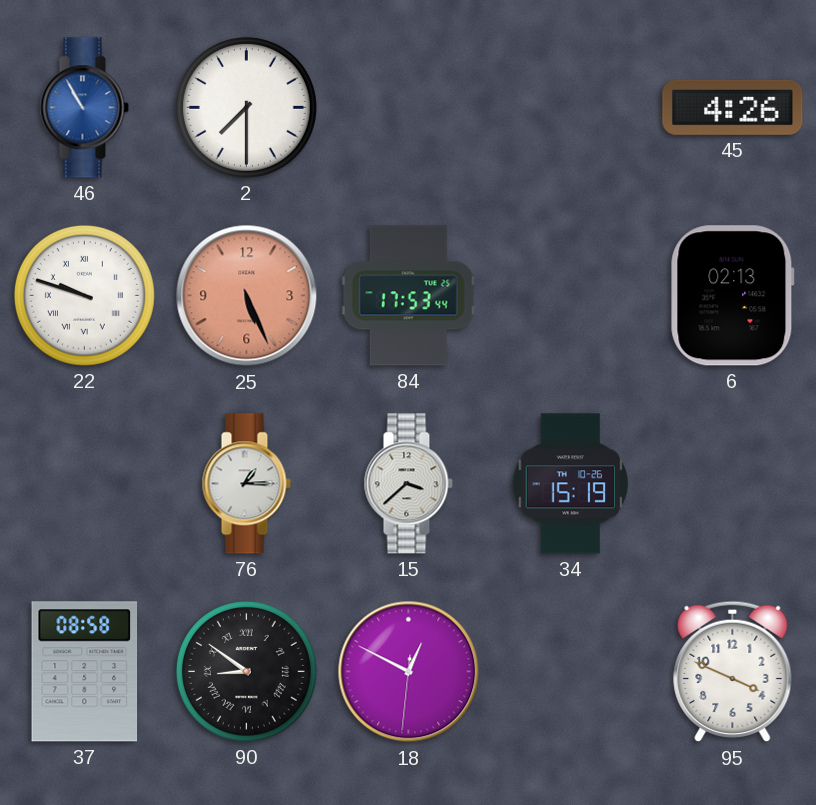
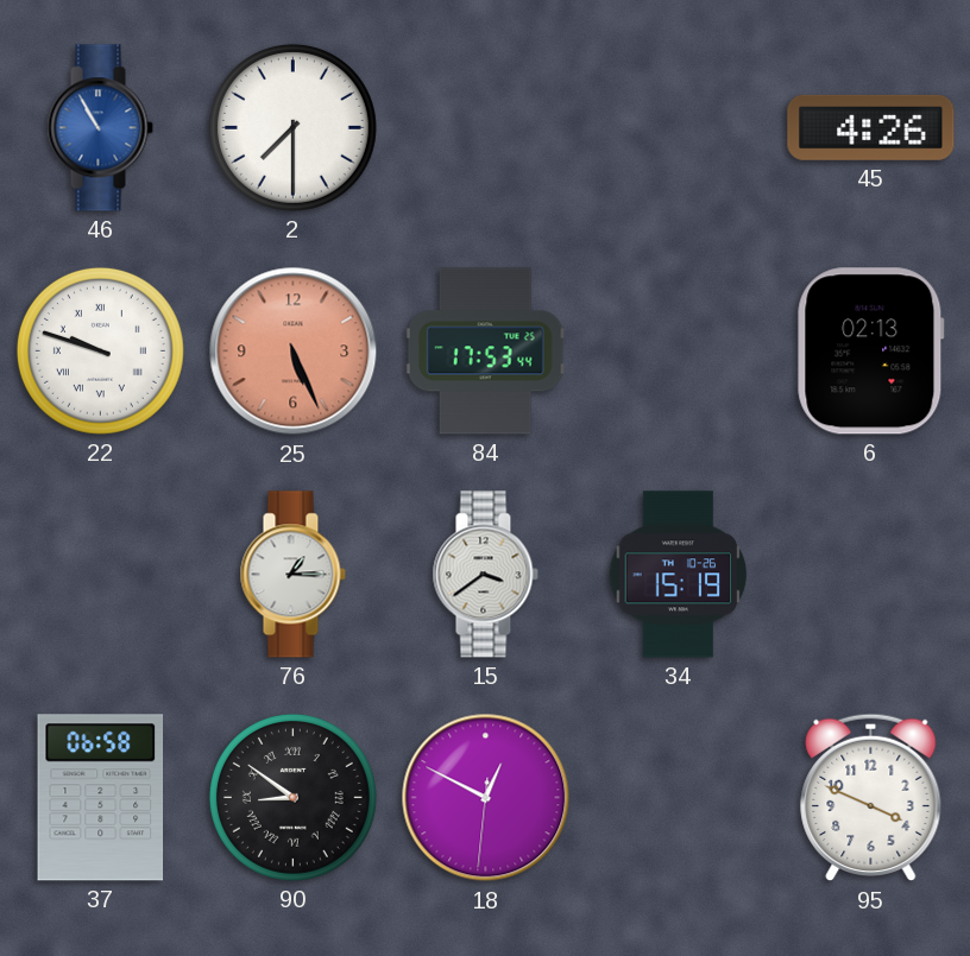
15: 3:38 -> 3:39
37: 08:58 -> 06:58
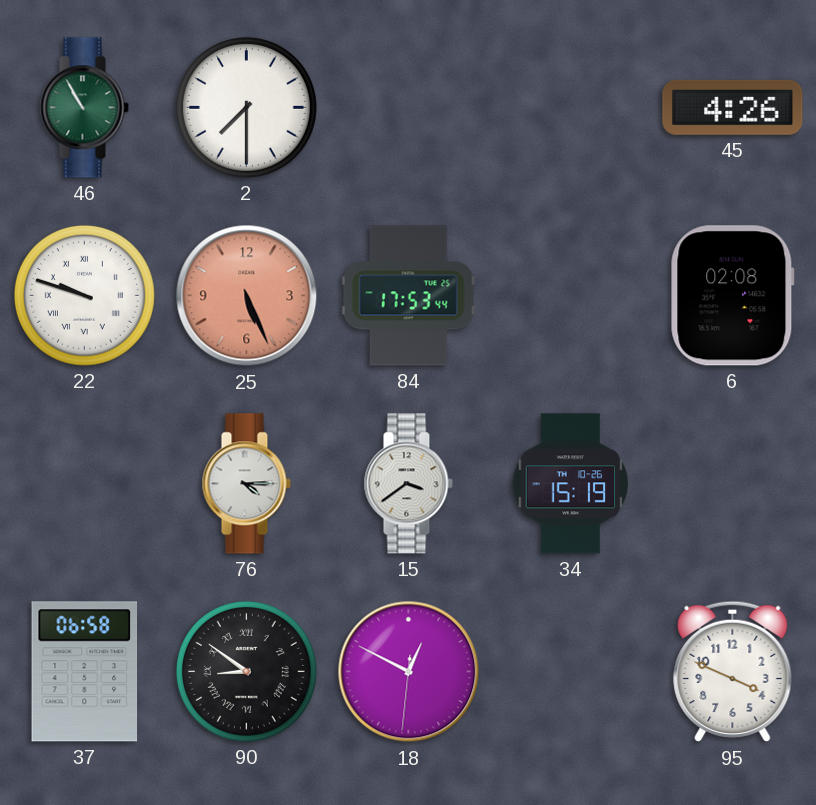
46 dial: blue -> green
6: 02:13 -> 02:08
76: 1:15 -> 4:15
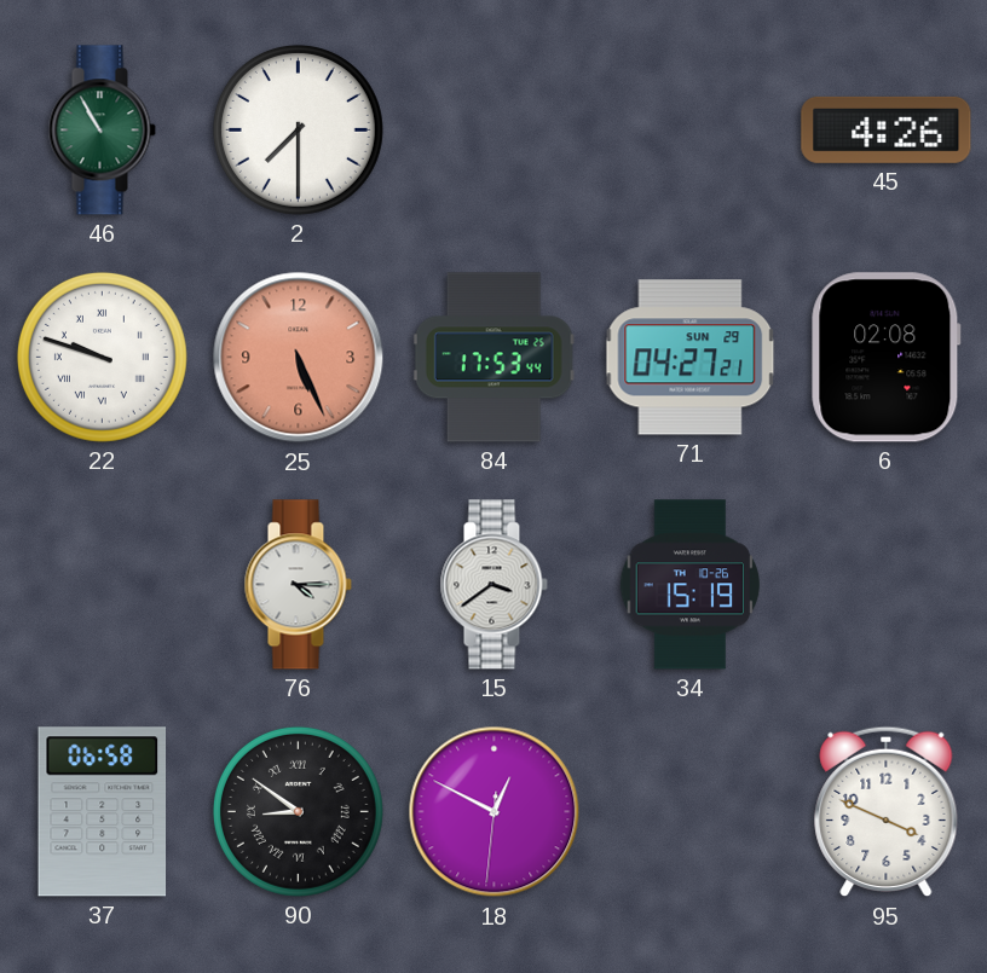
71: none -> 04:27
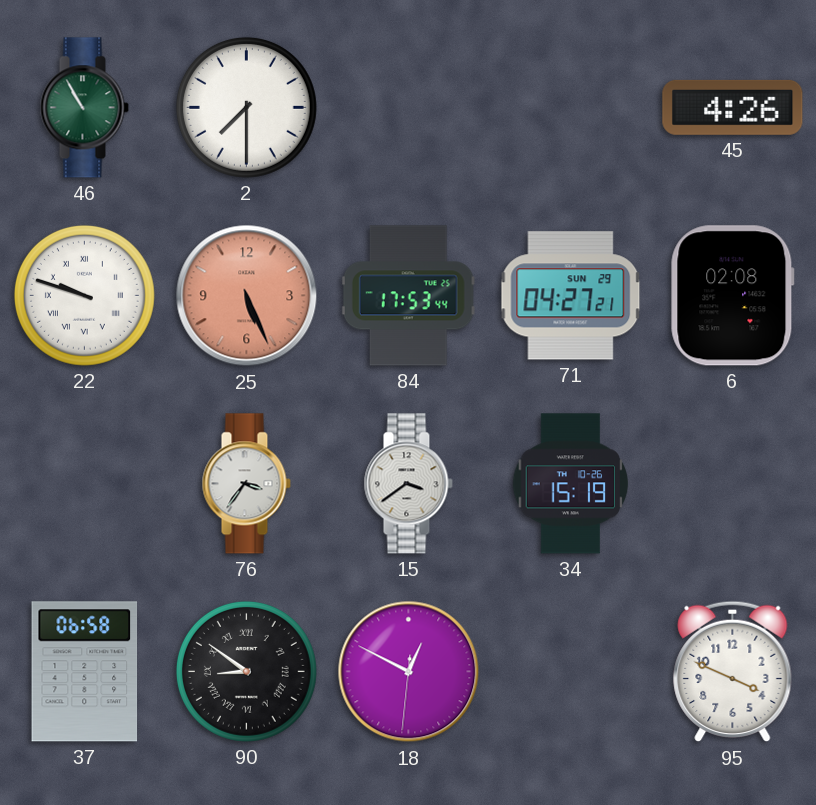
76: 4:15 -> 3:36
